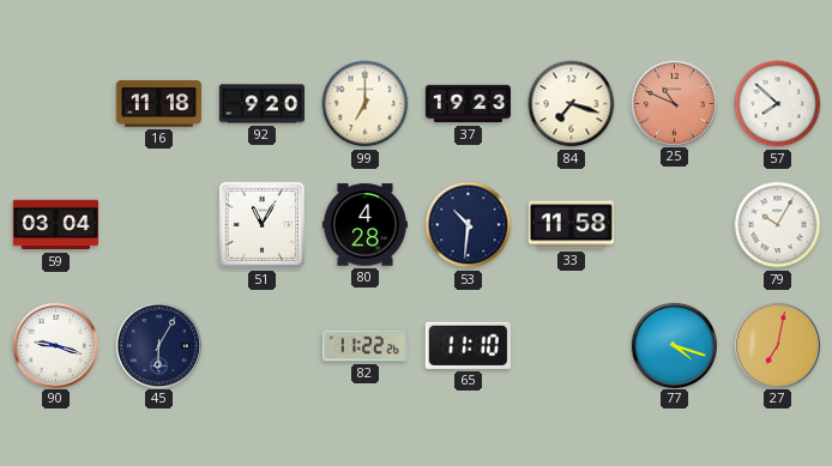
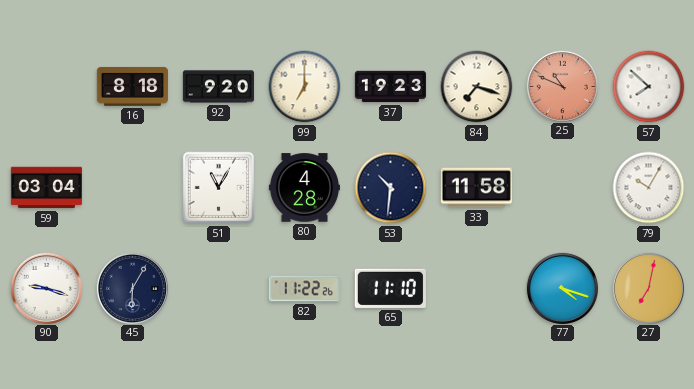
16: 11:18 -> 8:18
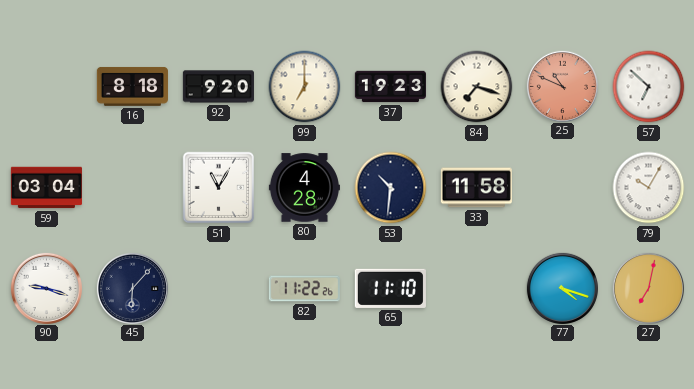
57: 7:52 -> 6:52
45: 6:05 -> 6:07
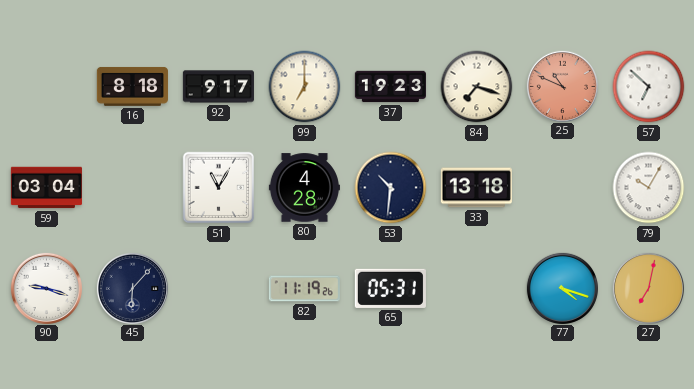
92: 9:20 -> 9:17
33: 11:58 -> 13:18
82: 11:22 -> 11:19
65: 11:10 -> 05:31
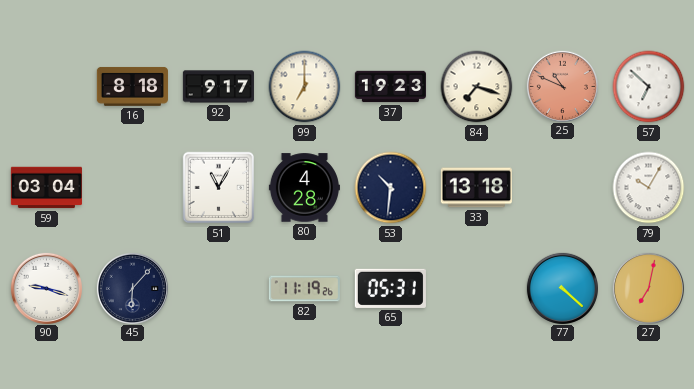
77: 4:18 -> 4:22
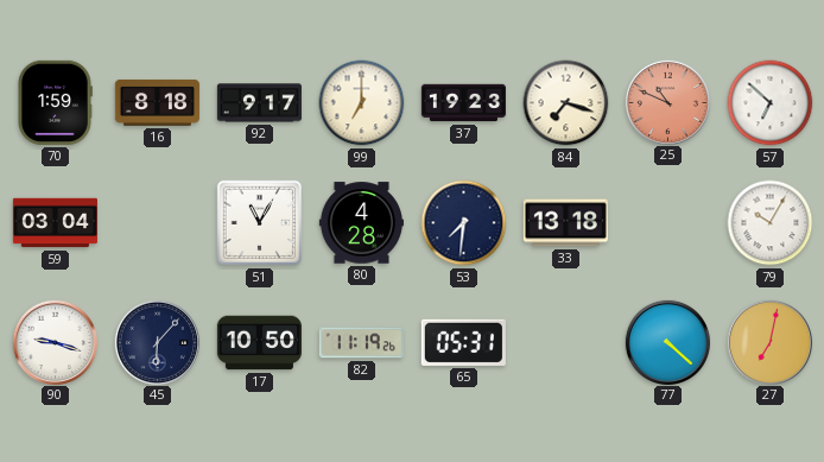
70: none -> 1:59
53: 10:31 -> 7:31
17: none -> 10:50
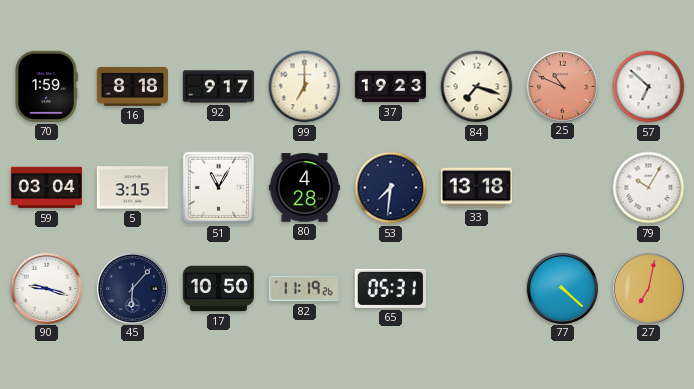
5: none -> 3:15
